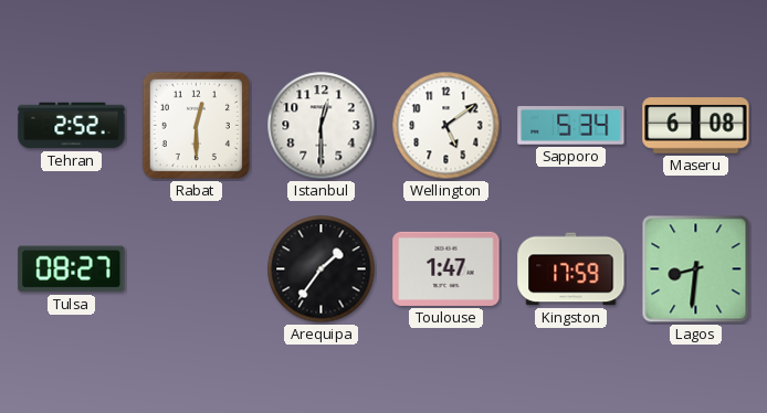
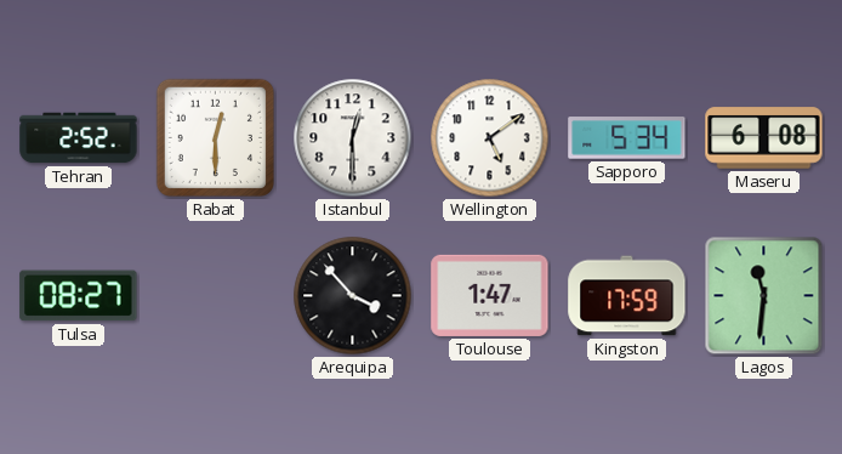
Arequipa: 1:36 -> 3:53
Lagos: 8:31 -> 11:31
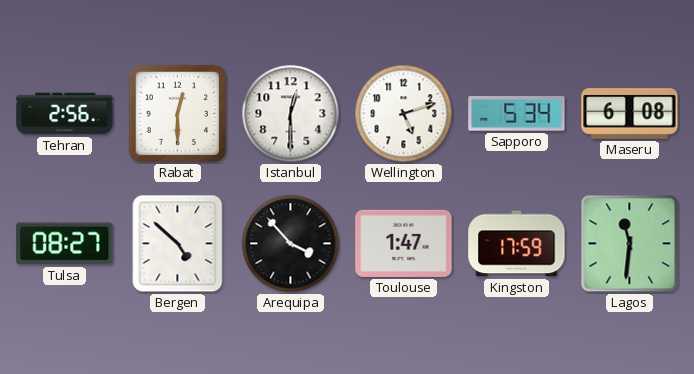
Tehran: 2:52 -> 2:56
Wellington: 5:09 -> 5:12
Bergen: none -> 4:52
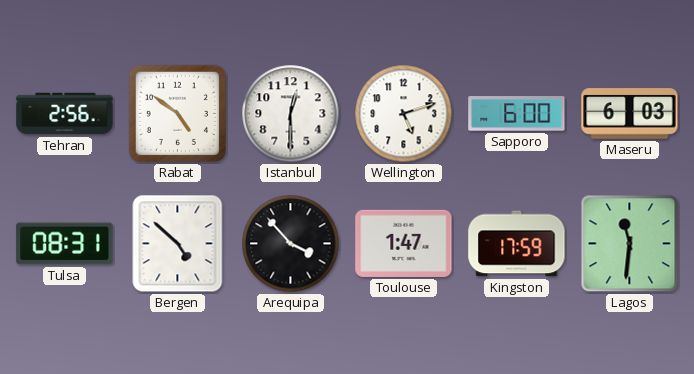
Rabat: 12:30 -> 4:51
Sapporo: 5:34 -> 6:00
Maseru: 6:08 -> 6:03
Tulsa: 08:27 -> 08:31
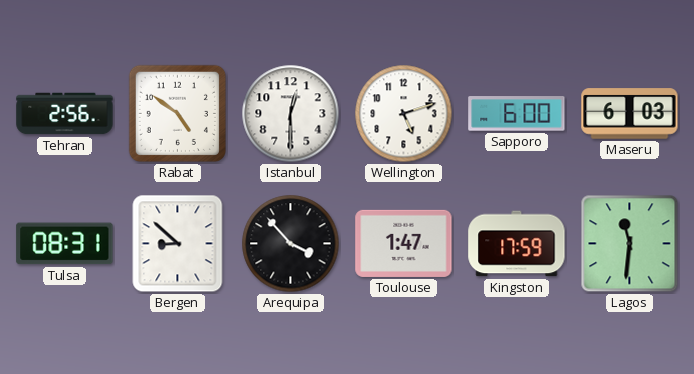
Bergen: 4:52 -> 8:52
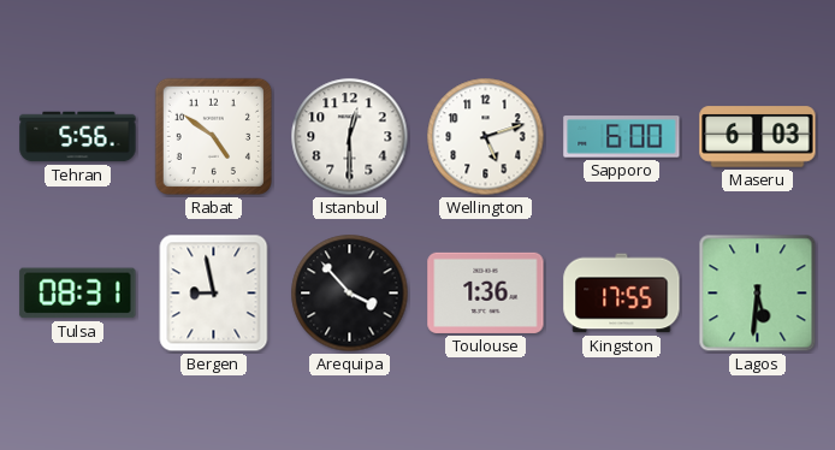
Tehran: 2:56 -> 5:56
Bergen: 8:52 -> 8:58
Toulouse: 1:47 -> 1:36
Kingston: 17:59 -> 17:55
Lagos: 11:31 -> 5:31
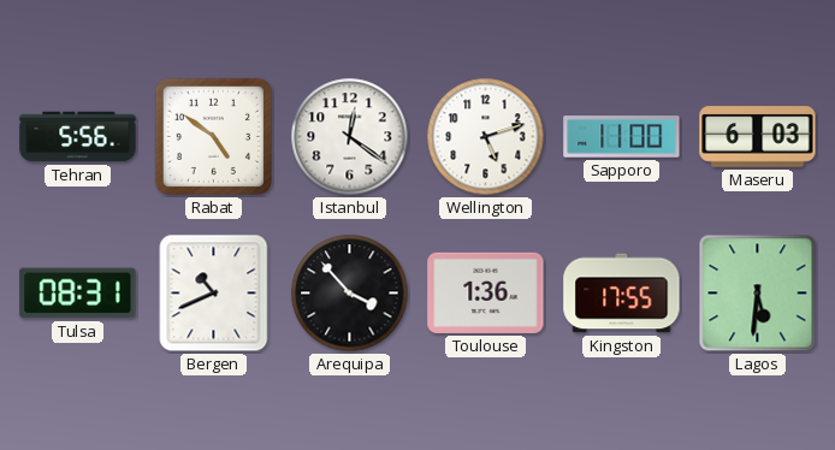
Istanbul: 12:30 -> 12:21
Sapporo: 6:00 -> 11:00
Bergen: 8:58 -> 10:41
